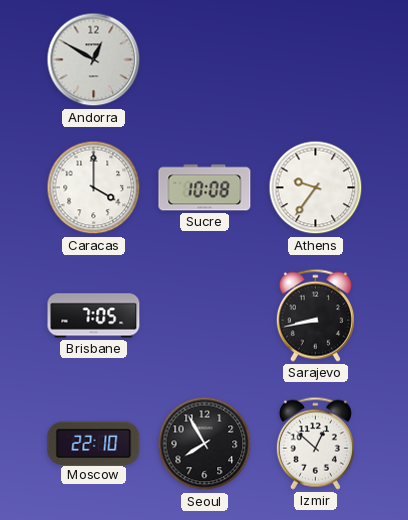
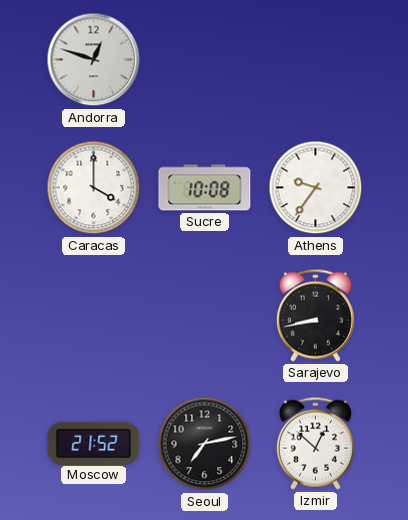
Andorra: 12:50 -> 12:48
Brisbane: 7:05 -> none
Moscow: 22:10 -> 21:52
Seoul: 7:55 -> 7:13
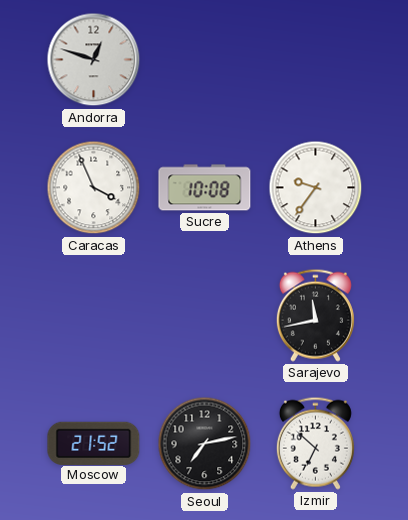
Caracas: 4:00 -> 3:56
Sarajevo: 8:43 -> 11:43
Izmir: 12:52 -> 6:52
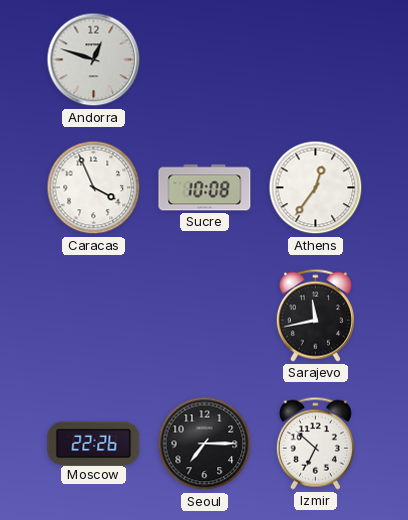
Athens: 9:36 -> 12:36
Moscow: 21:52 -> 22:26
Seoul: 7:13 -> 7:15
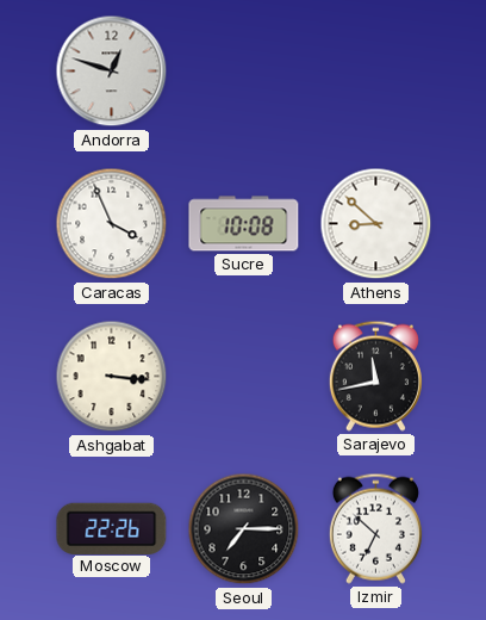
Athens: 12:36 -> 8:52
Ashgabat: none -> 3:16
